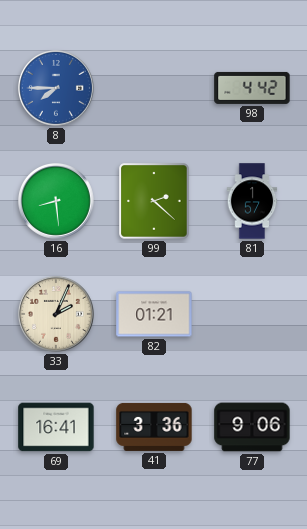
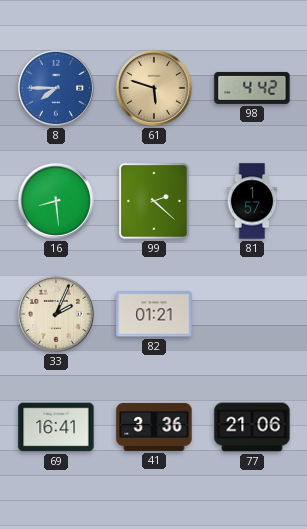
61: none -> 5:48
77: 9:06 -> 21:06
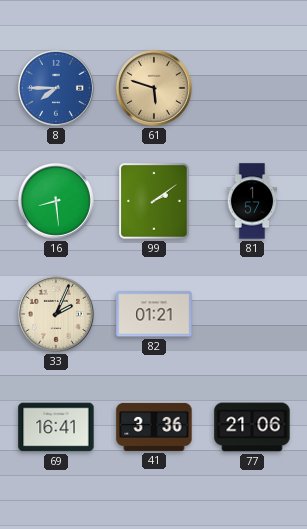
98: 4:42 -> none
99: 2:22 -> 2:09
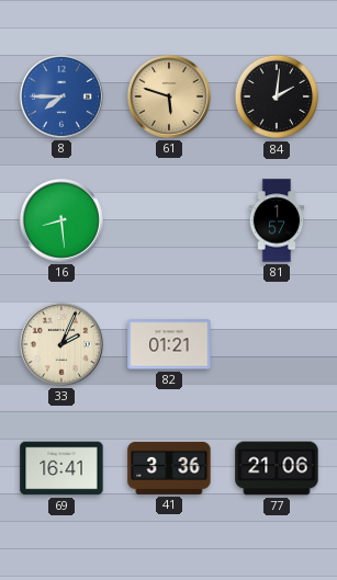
84: none -> 2:01
99: 2:09 -> none
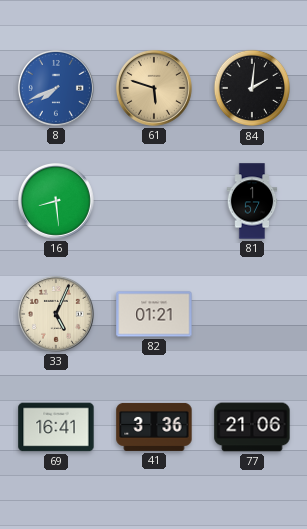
8: 7:45 -> 7:41
33: 2:04 -> 5:04
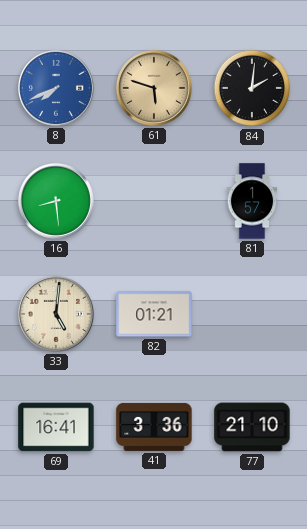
33: 5:04 -> 5:01
77: 21:06 -> 21:10
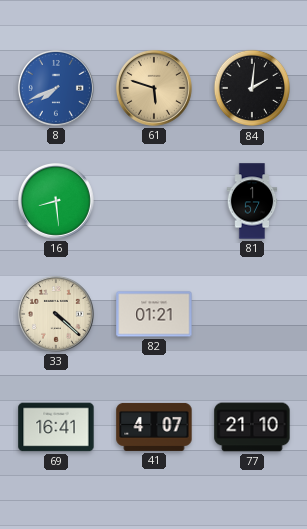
33: 5:01 -> 4:22
41: 3:36 -> 4:07
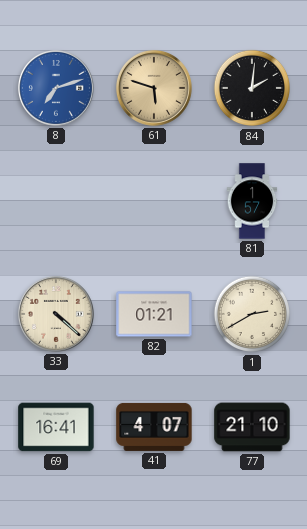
8: 7:41 -> 7:12
16: 8:29 -> none
1: none -> 2:40
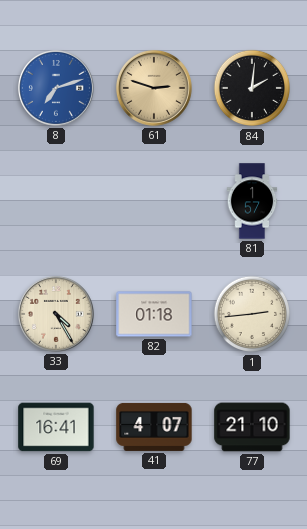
61: 5:48 -> 2:48
33: 4:22 -> 4:25
82: 01:21 -> 01:18
1: 2:40 -> 2:44
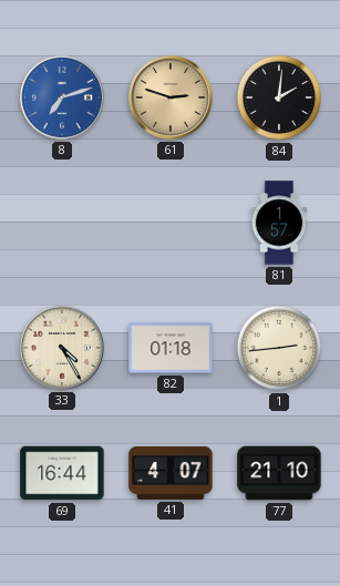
69: 16:41 -> 16:44
